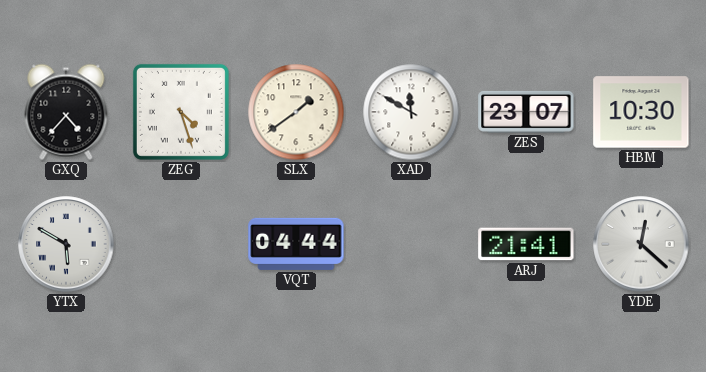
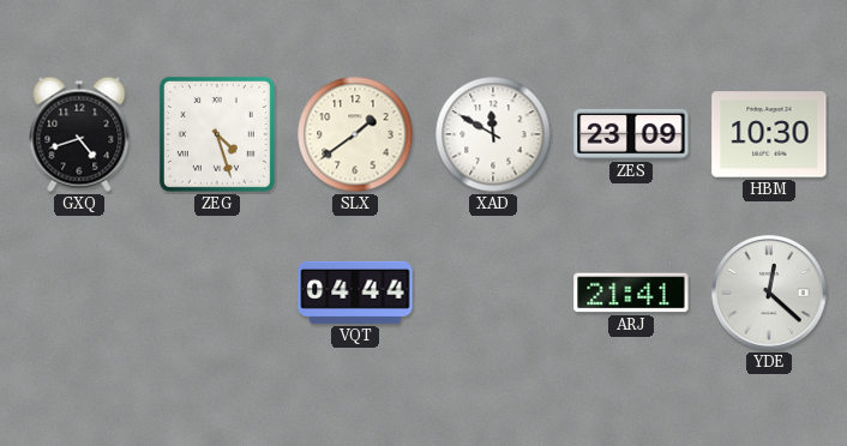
GXQ: 4:37 -> 4:42
ZES: 23:07 -> 23:09
YTX: 5:50 -> none
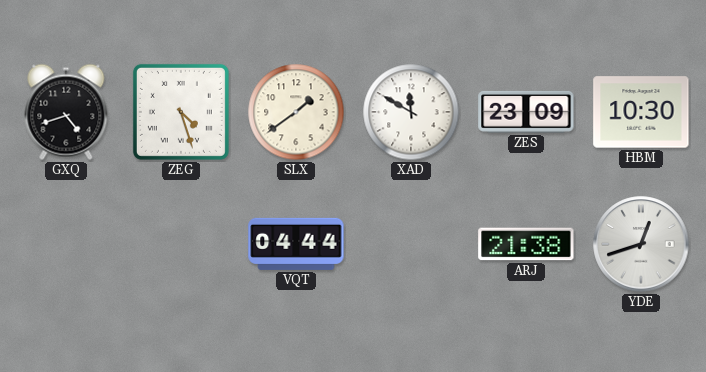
ARJ: 21:41 -> 21:38
YDE: 12:22 -> 12:42
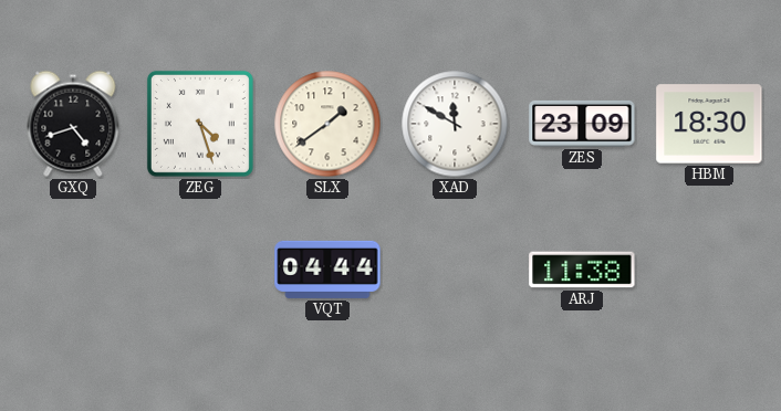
HBM: 10:30 -> 18:30
ARJ: 21:38 -> 11:38
YDE: 12:42 -> none
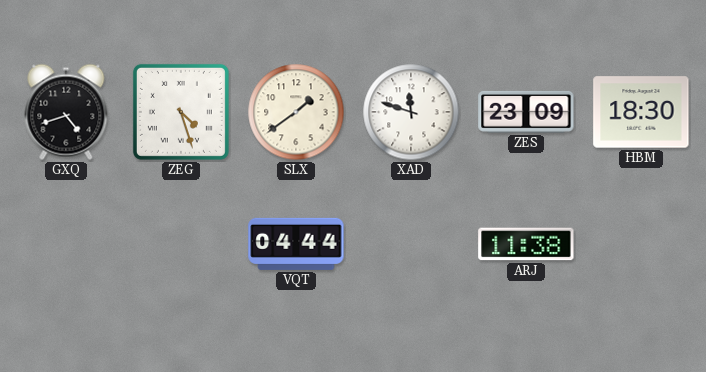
XAD: 11:50 -> 11:48
